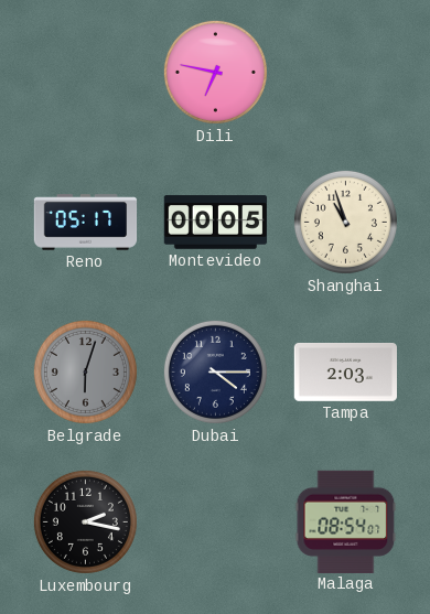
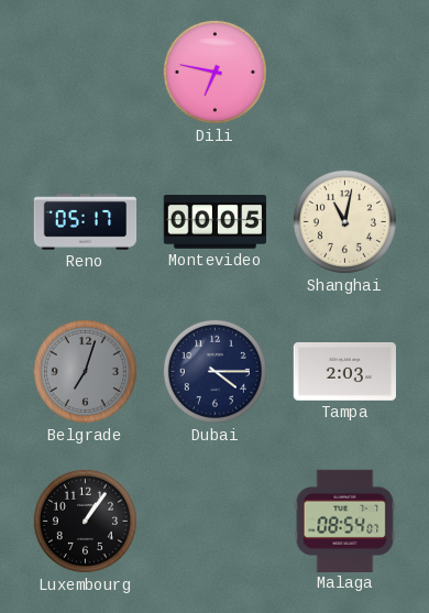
Shanghai: 10:57 -> 11:02
Belgrade: 6:03 -> 7:03
Luxembourg: 2:17 -> 1:06
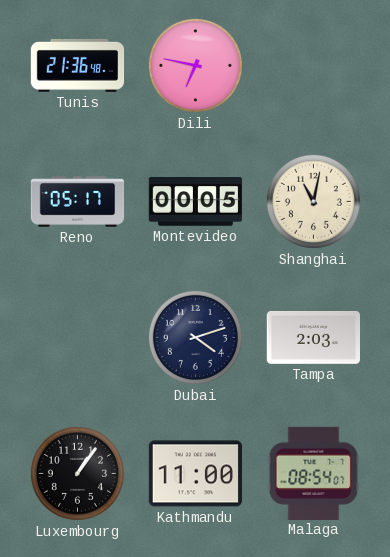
Tunis: none -> 21:36
Belgrade: 7:03 -> none
Dubai: 4:15 -> 4:12
Kathmandu: none -> 11:00
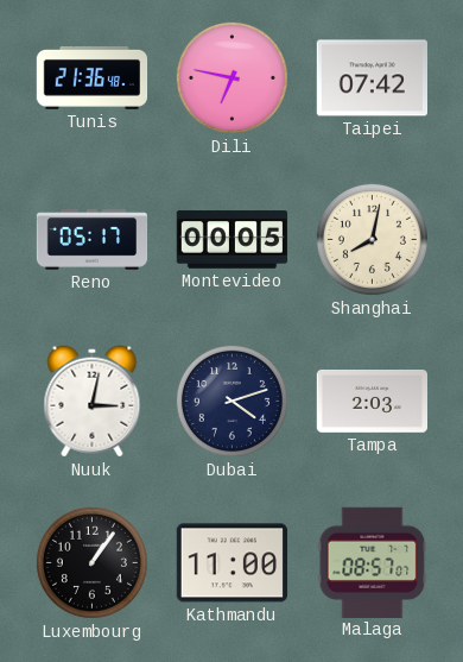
Taipei: none -> 07:42
Shanghai: 11:02 -> 8:02
Nuuk: none -> 3:02
Malaga: 08:54 -> 08:57
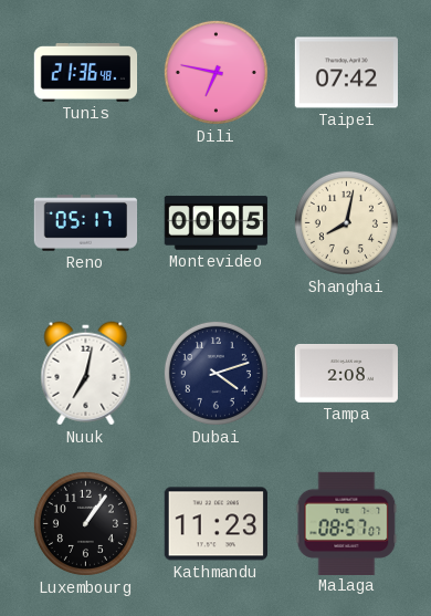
Nuuk: 3:02 -> 7:02
Tampa: 2:03 -> 2:08
Kathmandu: 11:00 -> 11:23
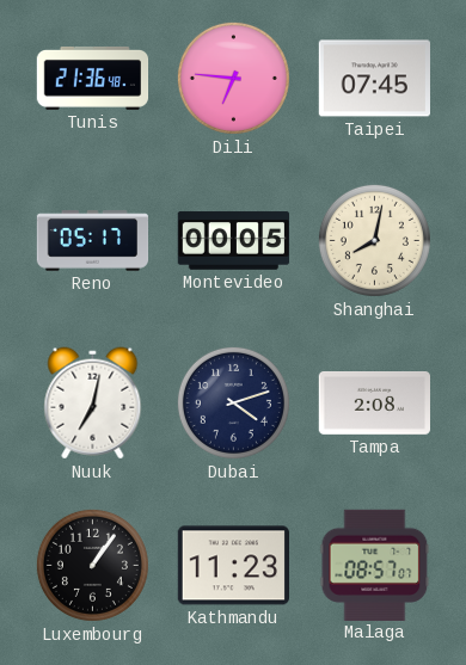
Dili: 6:47 -> 6:46
Taipei: 07:42 -> 07:45
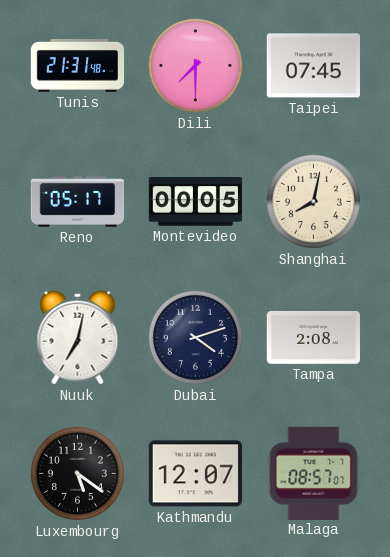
Tunis: 21:36 -> 21:31
Dili: 6:46 -> 7:30
Luxembourg: 1:06 -> 5:21
Kathmandu: 11:23 -> 12:07
